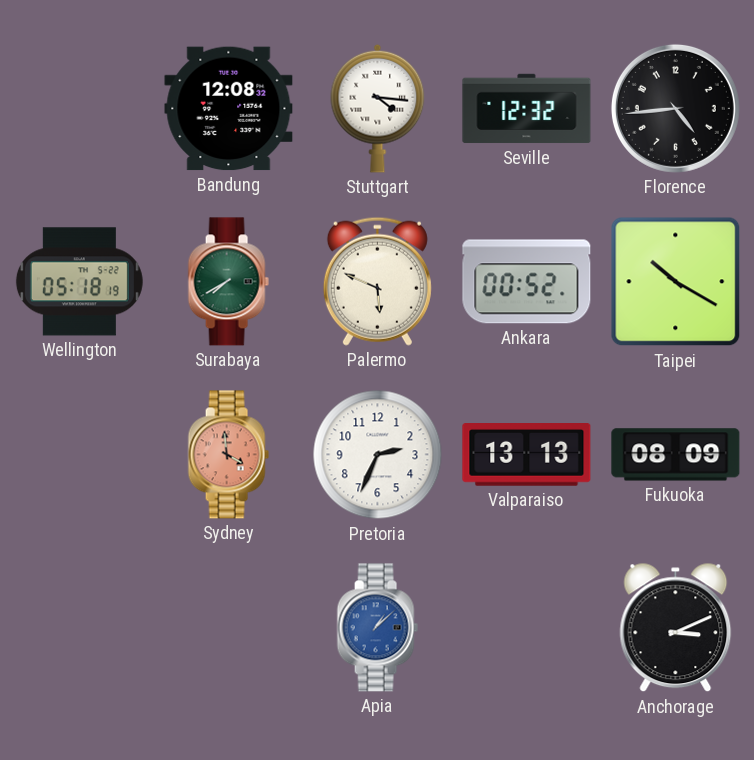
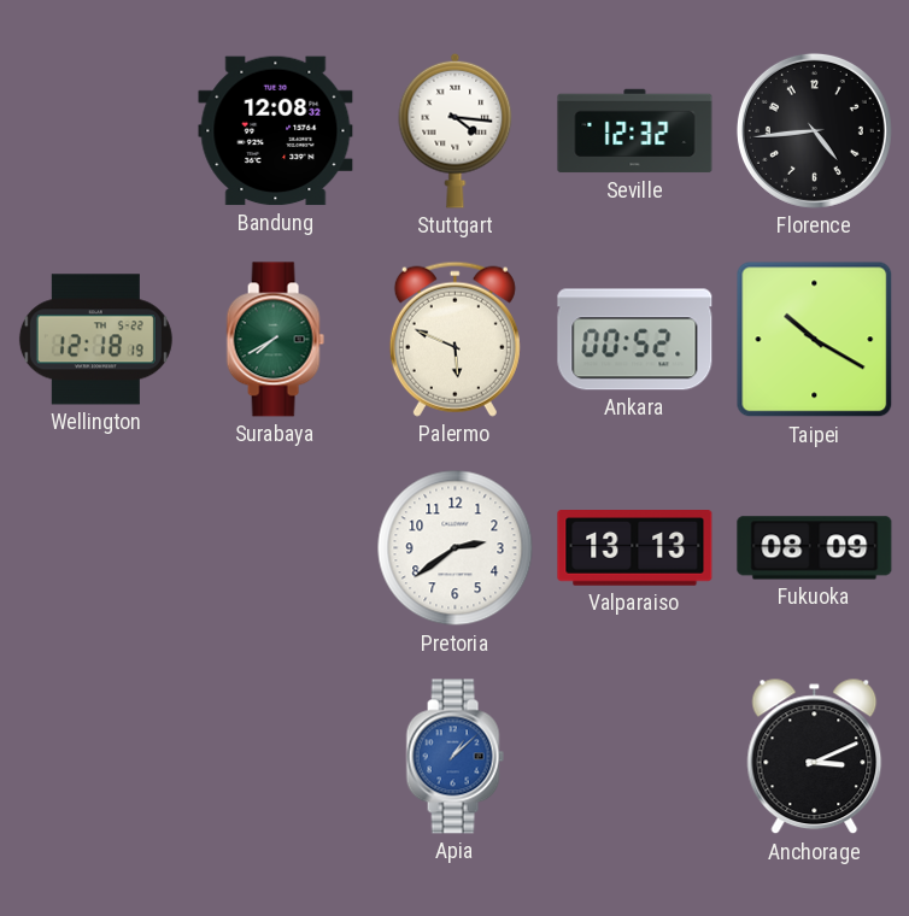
Wellington: 05:18 -> 12:18
Sydney: 3:59 -> none
Pretoria: 2:34 -> 2:39
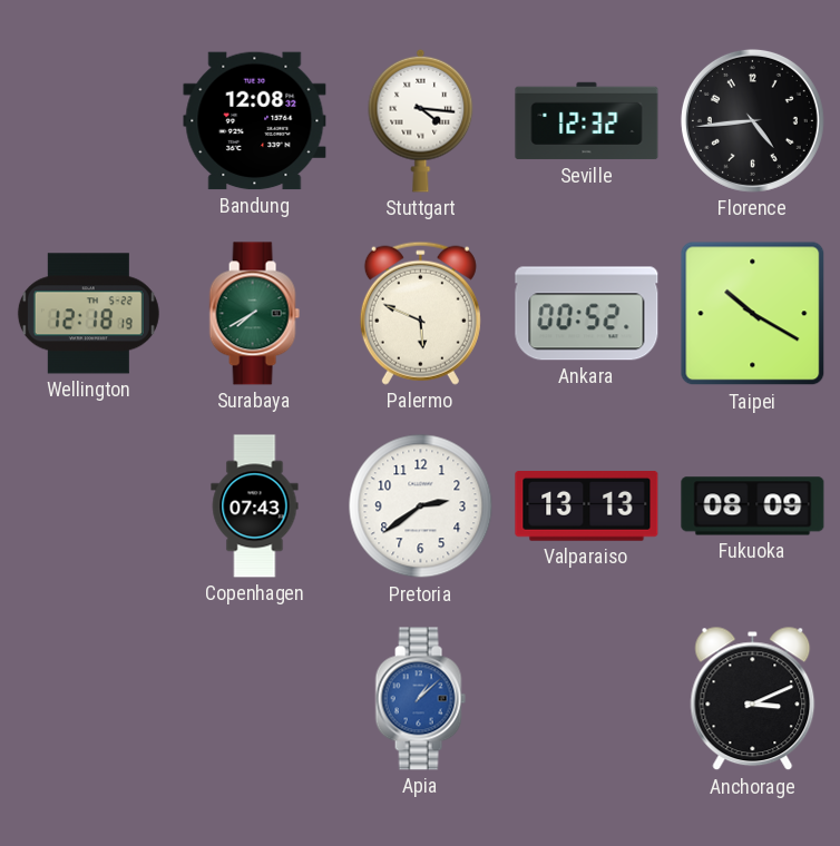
Copenhagen: none -> 07:43
